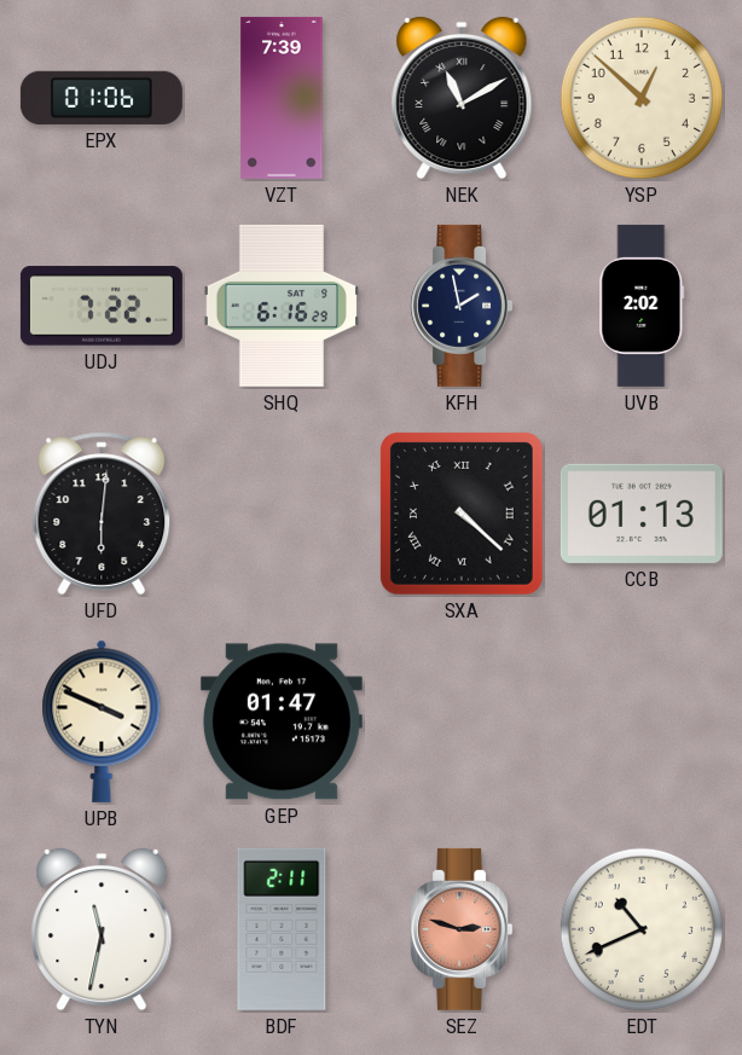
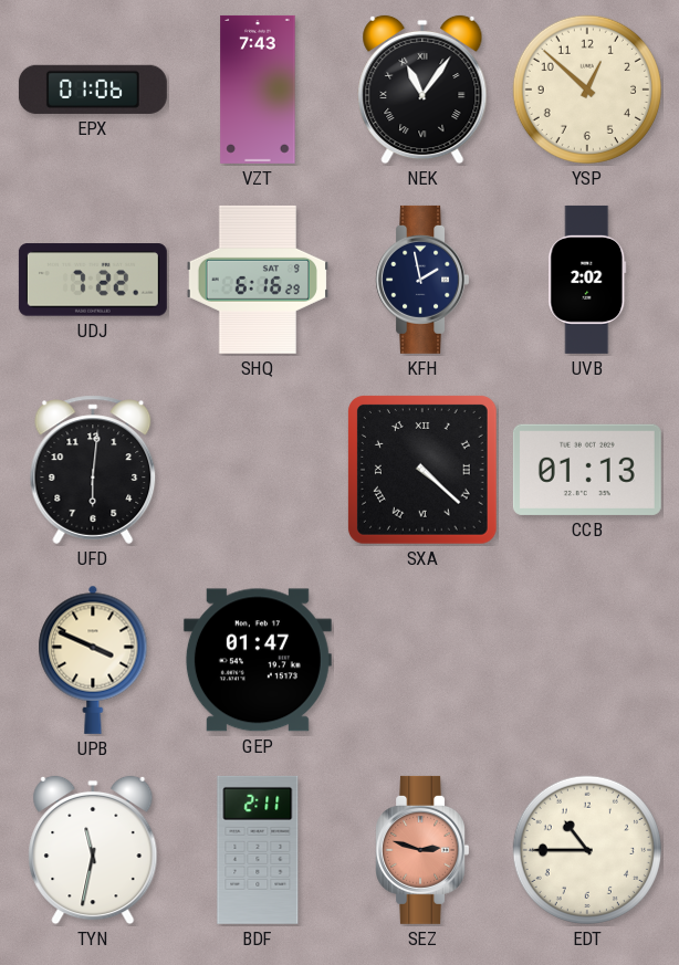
VZT: 7:39 -> 7:43
NEK: 11:10 -> 11:06
EDT: 10:41 -> 10:45
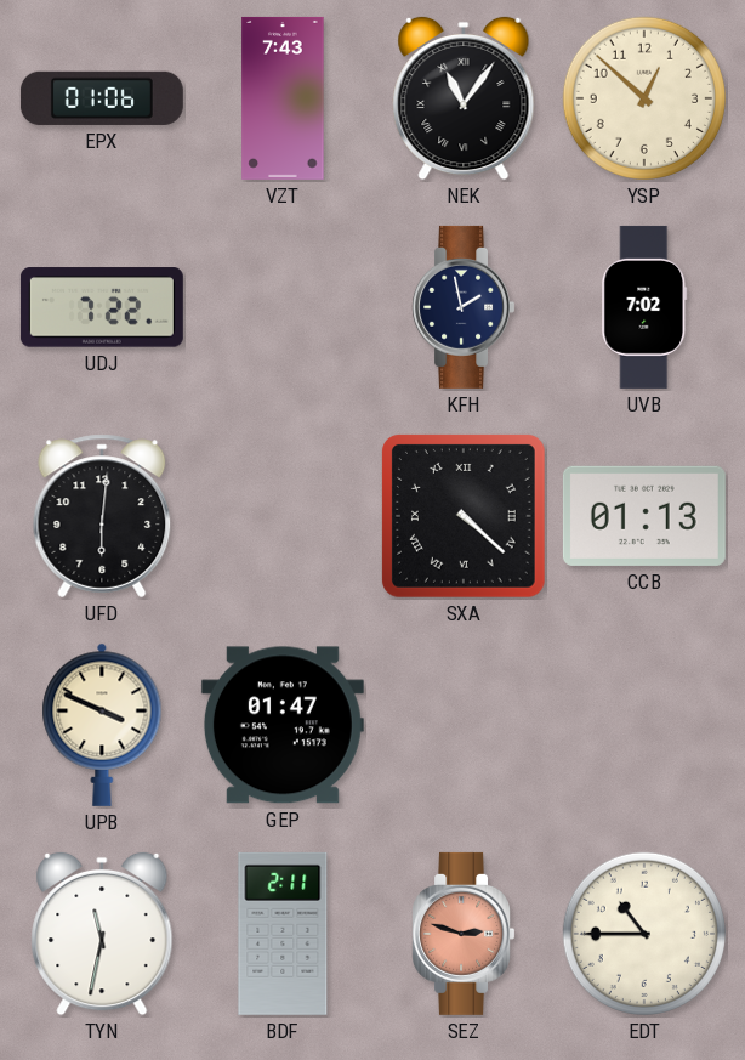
SHQ: 6:16 -> none
UVB: 2:02 -> 7:02
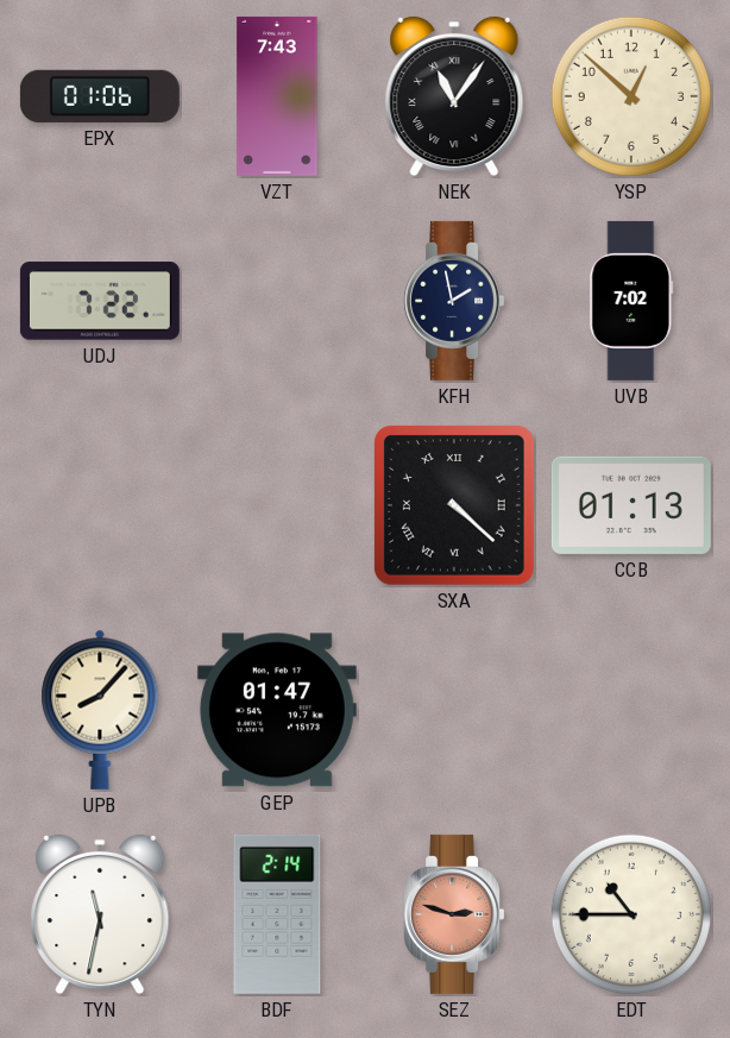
UFD: 6:01 -> none
UPB: 3:49 -> 8:07
BDF: 2:11 -> 2:14
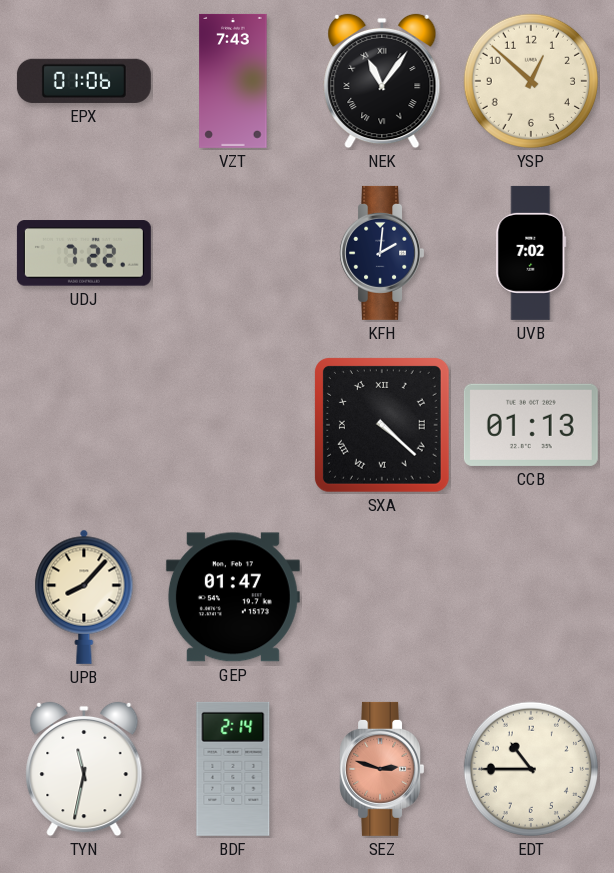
KFH: 1:58 -> 2:01
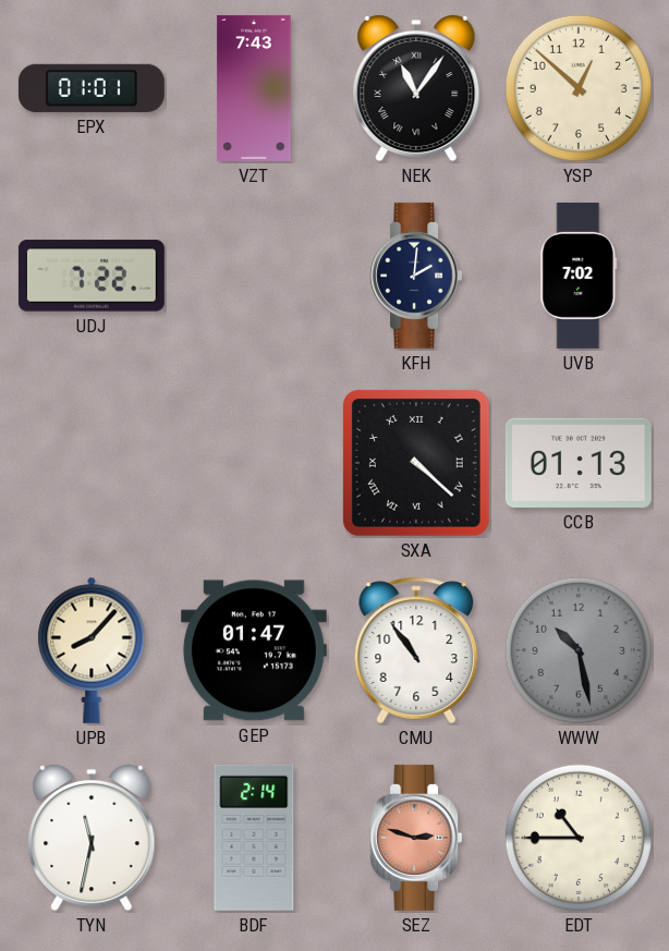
EPX: 01:06 -> 01:01
CMU: none -> 10:54
WWW: none -> 10:28
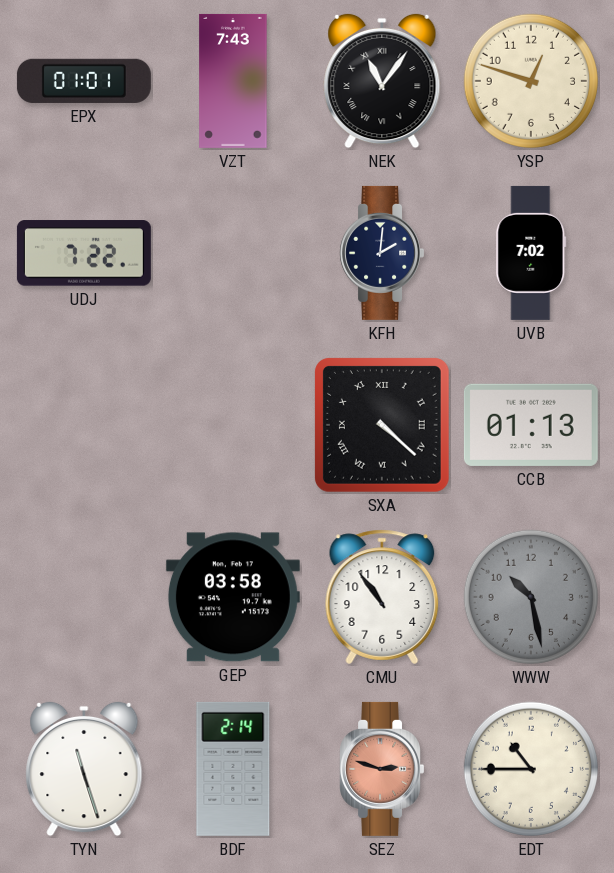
YSP: 12:52 -> 12:48
UPB: 8:07 -> none
GEP: 01:47 -> 03:58
TYN: 11:32 -> 11:27
